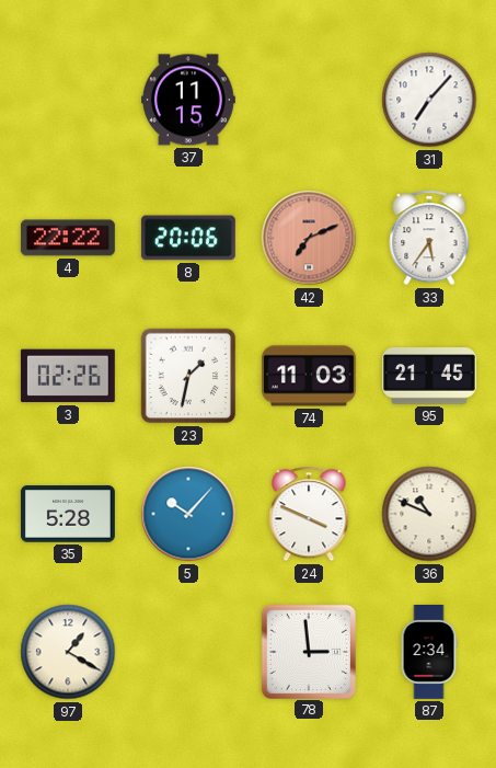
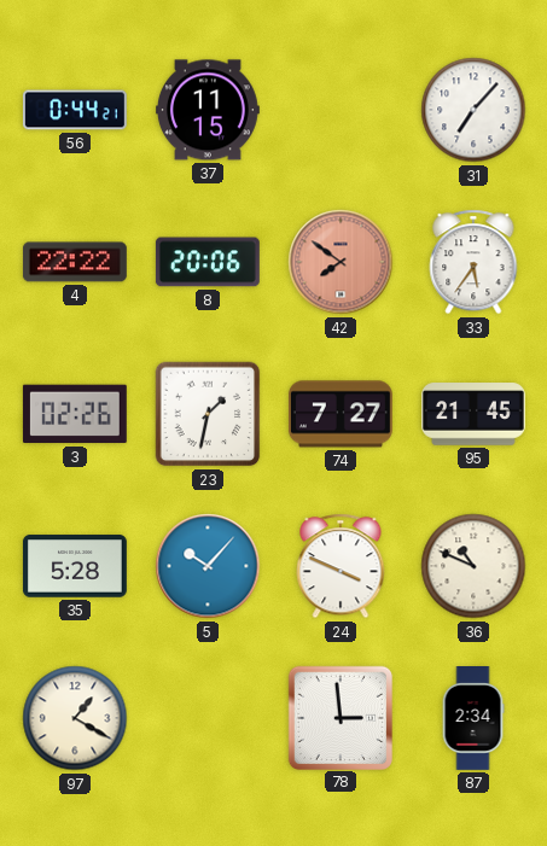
56: none -> 0:44
42: 7:11 -> 7:51
74: 11:03 -> 7:27
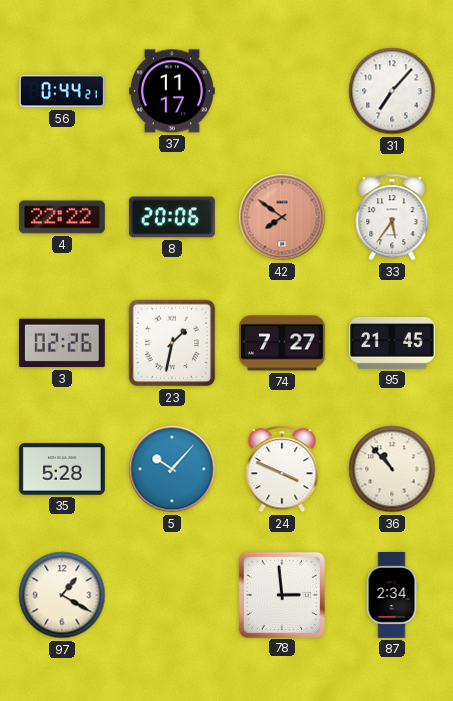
37: 11:15 -> 11:17
36: 10:49 -> 10:53
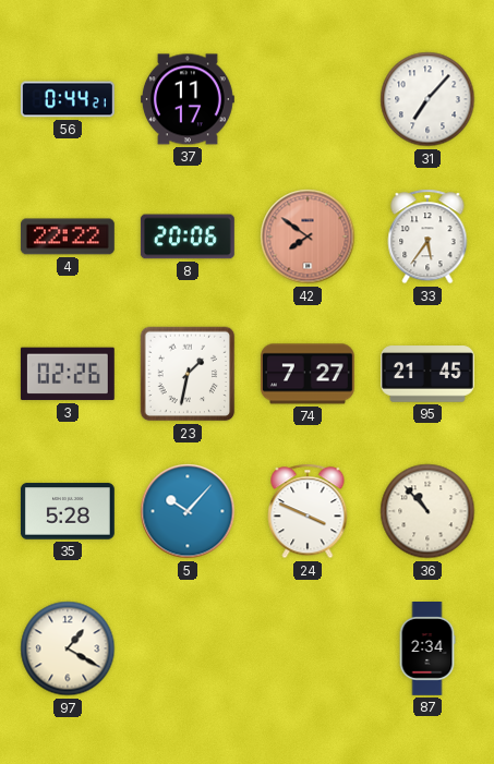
78: 2:59 -> none
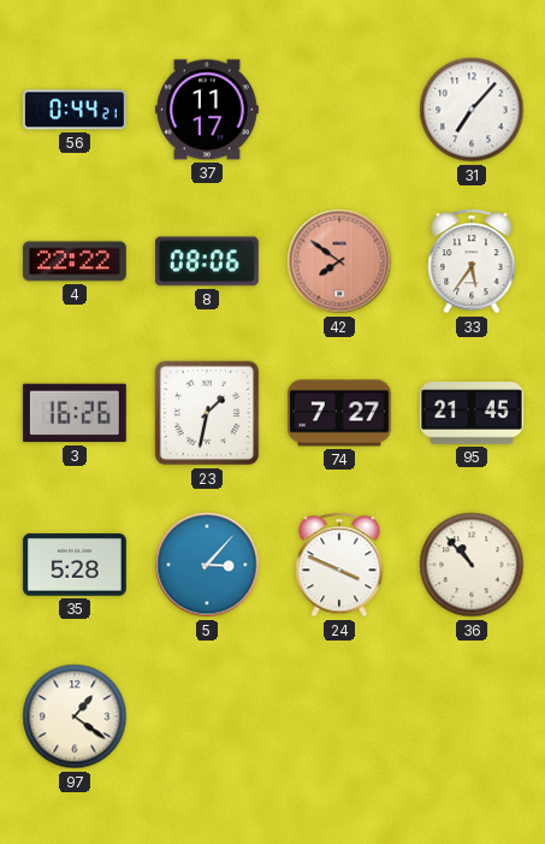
8: 20:06 -> 08:06
3: 02:26 -> 16:26
5: 10:07 -> 3:07
97: 1:20 -> 1:21
87: 2:34 -> none
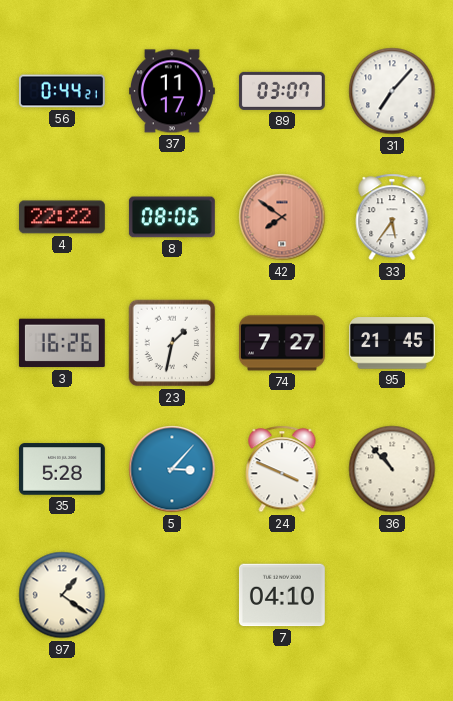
89: none -> 03:07
7: none -> 04:10
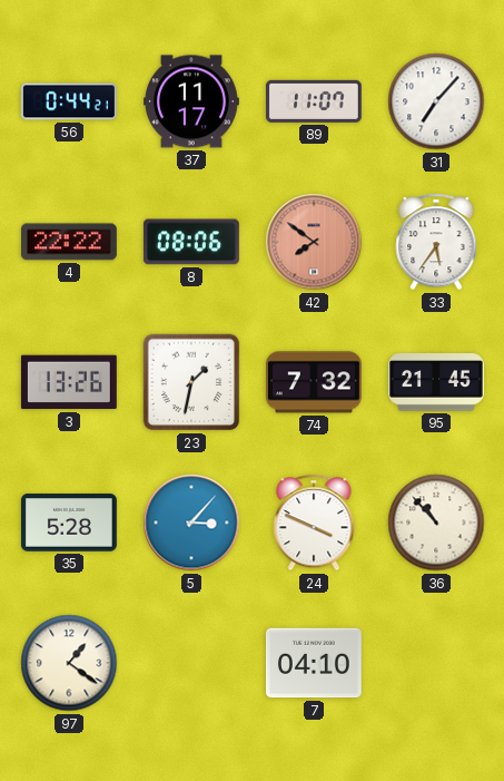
89: 03:07 -> 11:07
3: 16:26 -> 13:26
74: 7:27 -> 7:32
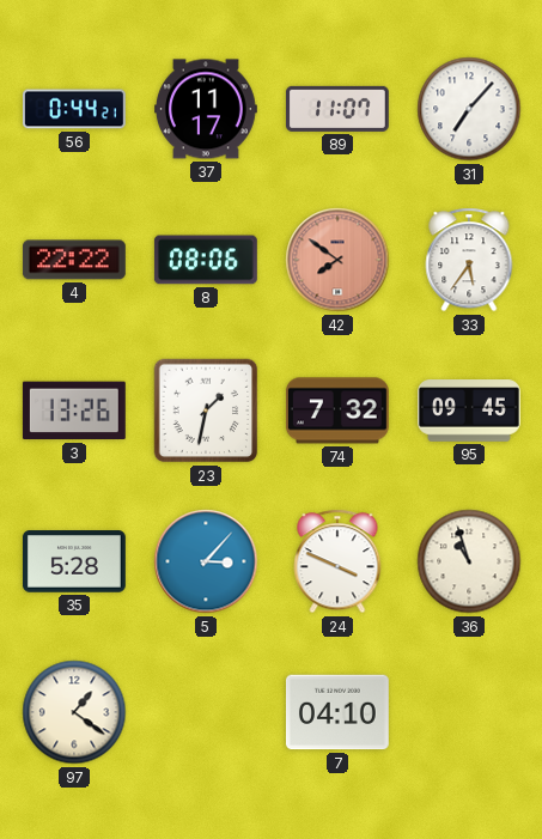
95: 21:45 -> 09:45
36: 10:53 -> 10:57
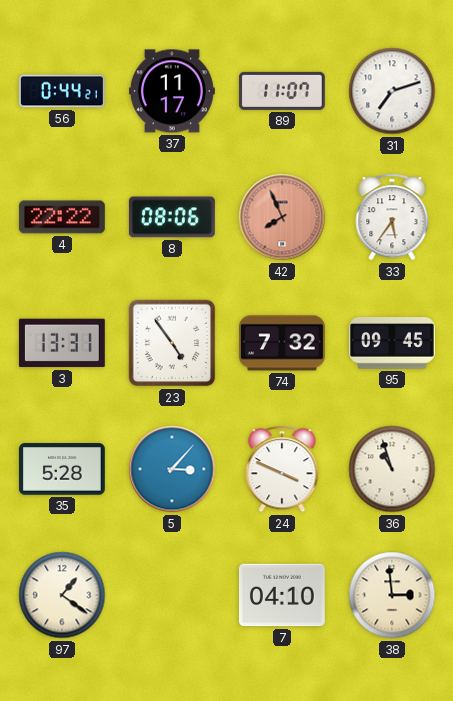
31: 7:07 -> 7:12
42: 7:51 -> 7:56
3: 13:26 -> 13:31
23: 1:32 -> 4:54
38: none -> 2:59
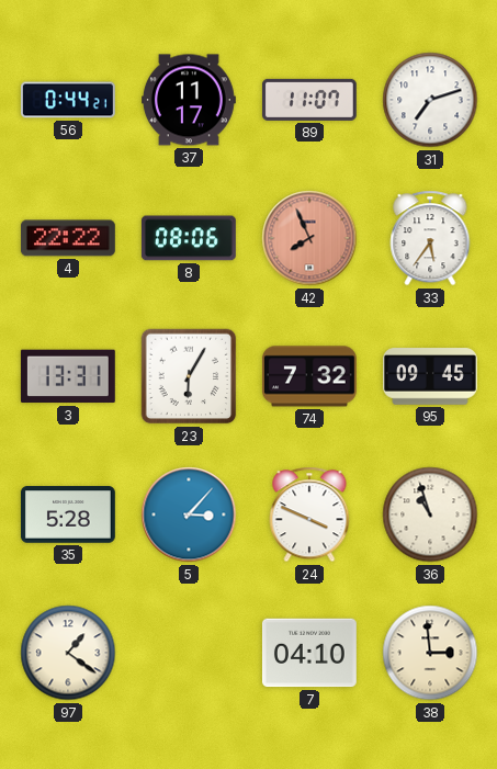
23: 4:54 -> 6:05
